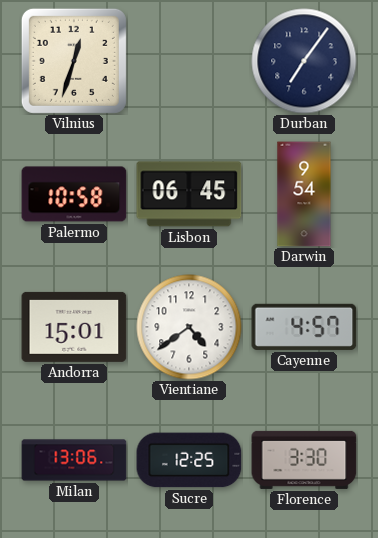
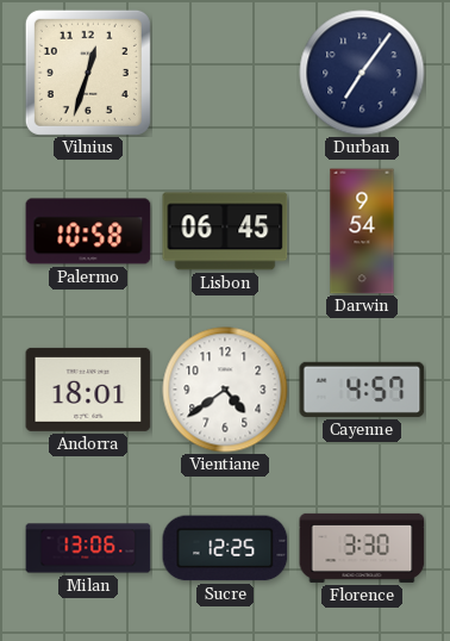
Andorra: 15:01 -> 18:01
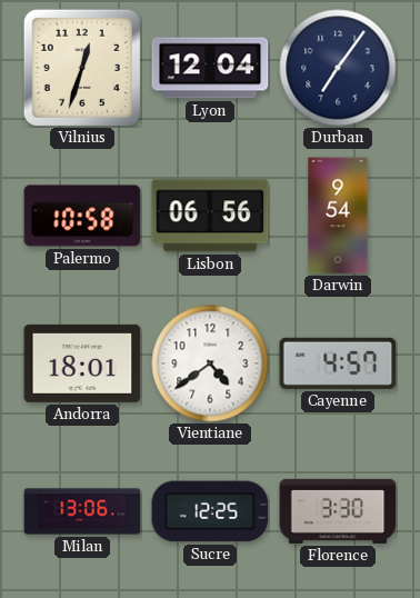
Lyon: none -> 12:04
Lisbon: 06:45 -> 06:56
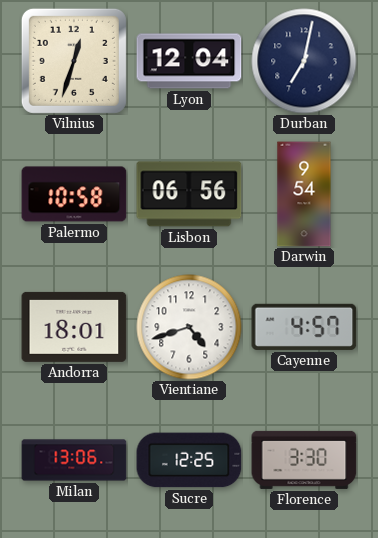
Durban: 7:06 -> 7:02
Vientiane: 4:39 -> 4:42
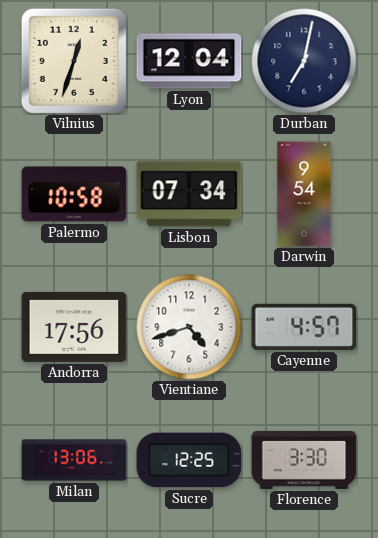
Lisbon: 06:56 -> 07:34
Andorra: 18:01 -> 17:56
